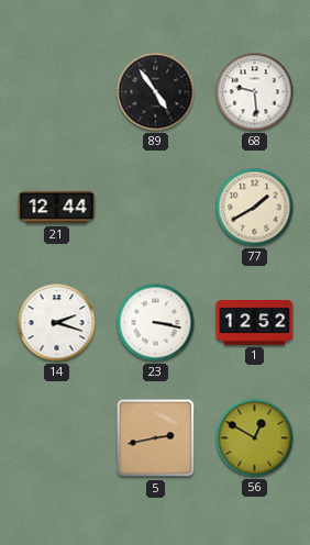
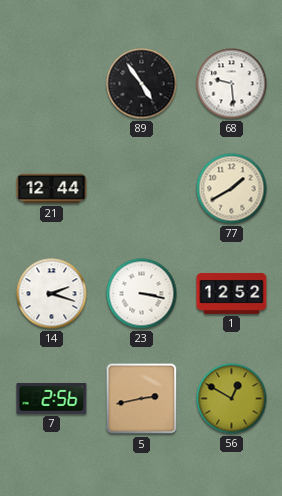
7: none -> 2:56
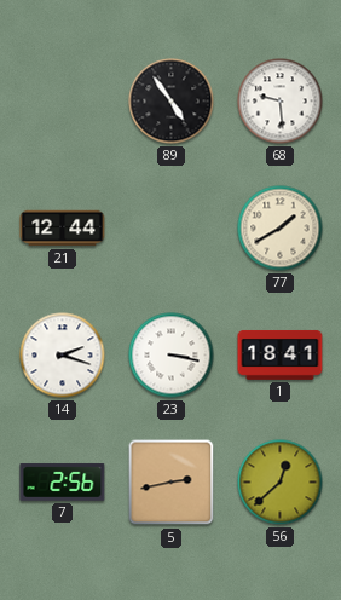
1: 12:52 -> 18:41
56: 12:50 -> 12:38
